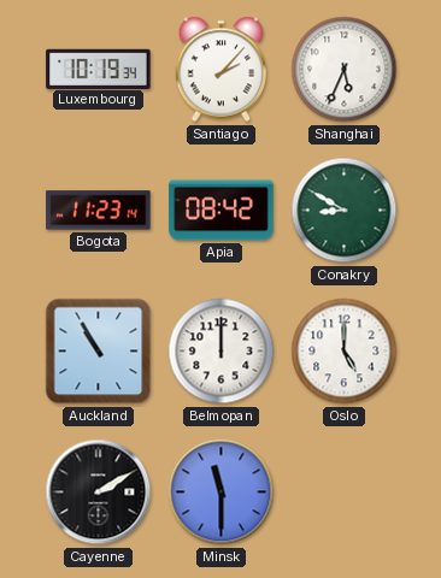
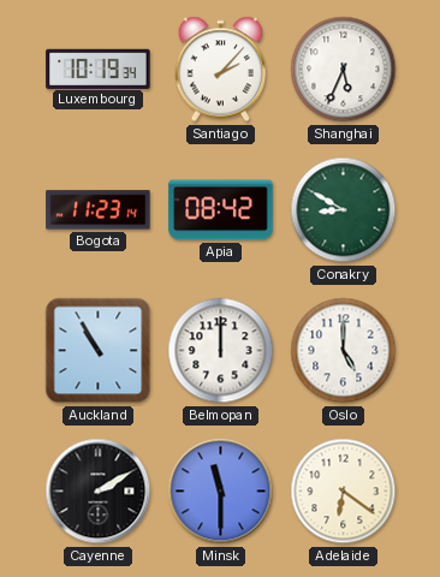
Adelaide: none -> 6:21
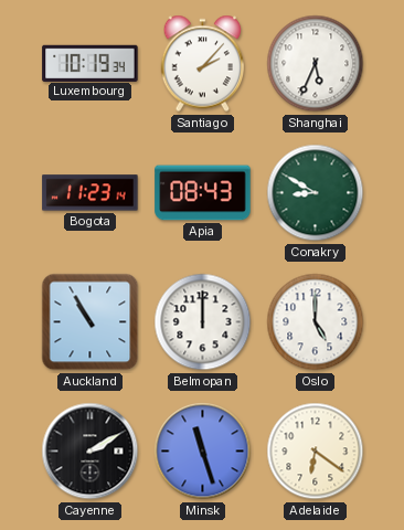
Apia: 08:42 -> 08:43
Minsk: 11:30 -> 11:27
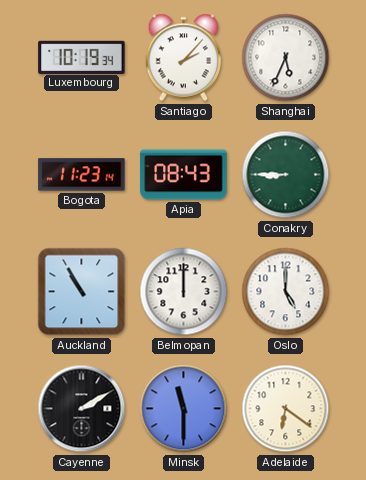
Conakry: 8:50 -> 8:45
Minsk: 11:27 -> 11:30
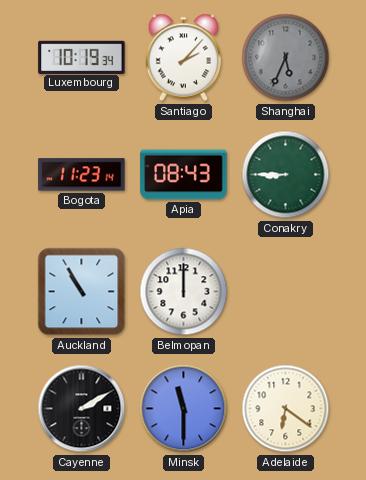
Shanghai dial: white -> grey
Oslo: 5:00 -> none
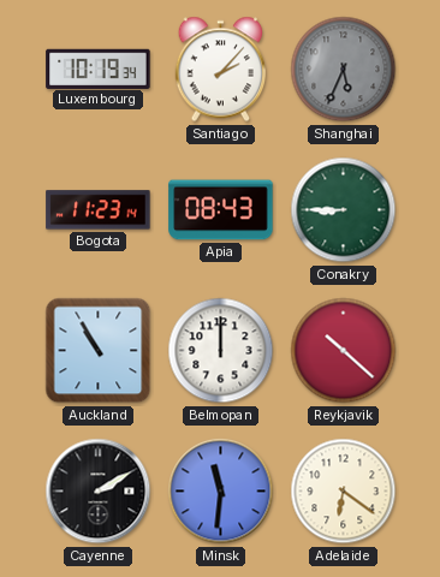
Reykjavik: none -> 10:22
Minsk: 11:30 -> 11:31
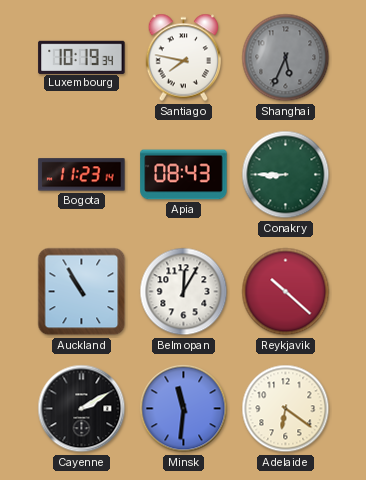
Santiago: 2:07 -> 7:47
Belmopan: 12:00 -> 12:05
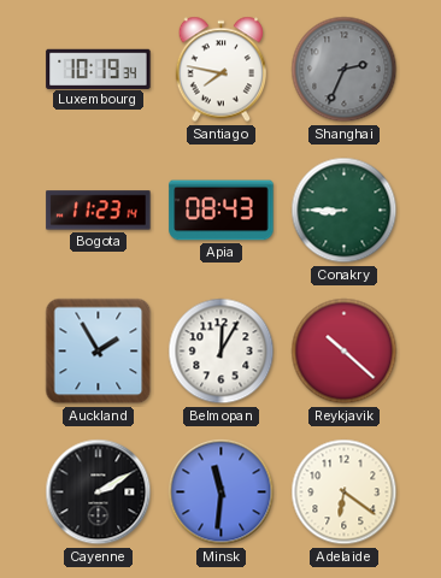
Shanghai: 5:34 -> 2:34
Auckland: 10:55 -> 1:55
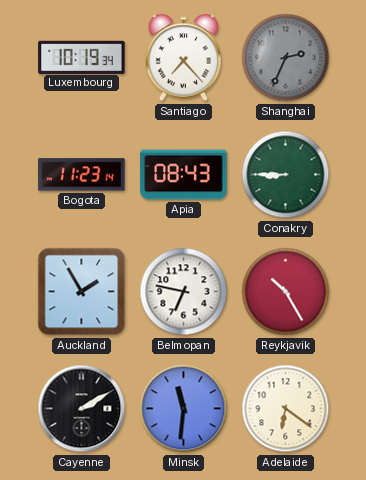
Santiago: 7:47 -> 7:23
Belmopan: 12:05 -> 6:47
Reykjavik: 10:22 -> 10:25
